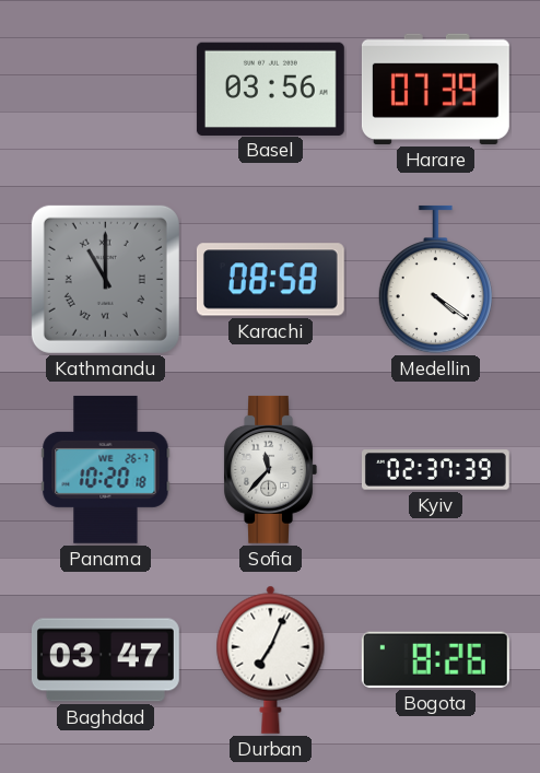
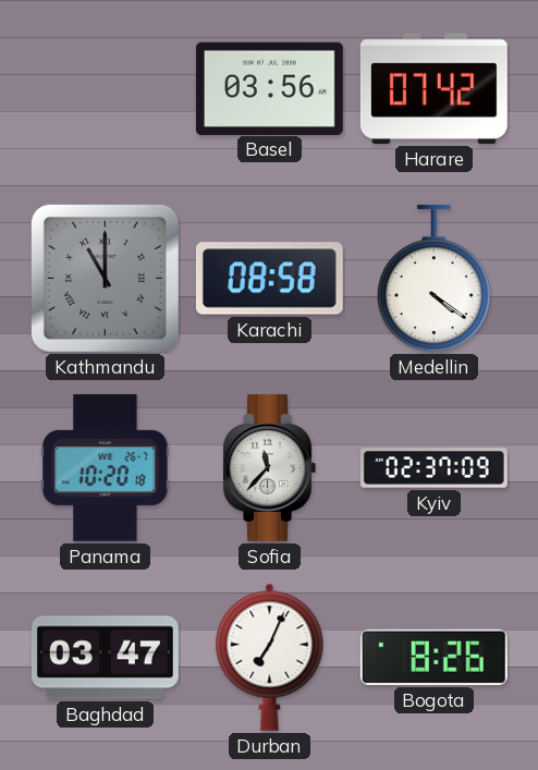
Harare: 07:39 -> 07:42
Kyiv: 02:37:39 -> 02:37:09
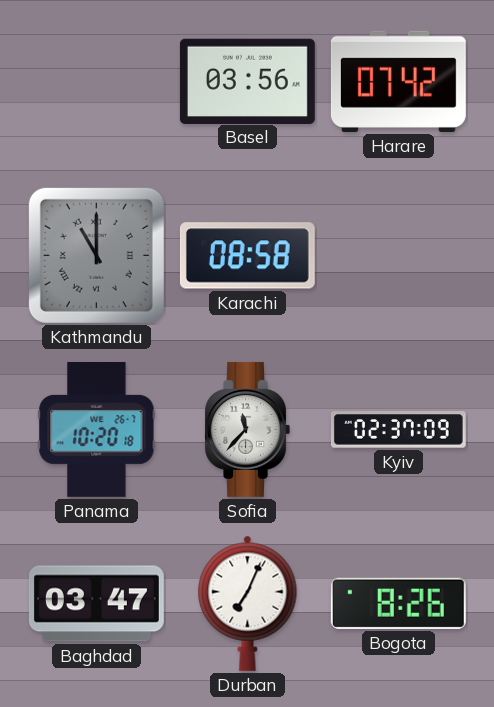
Medellin: 4:21 -> none
